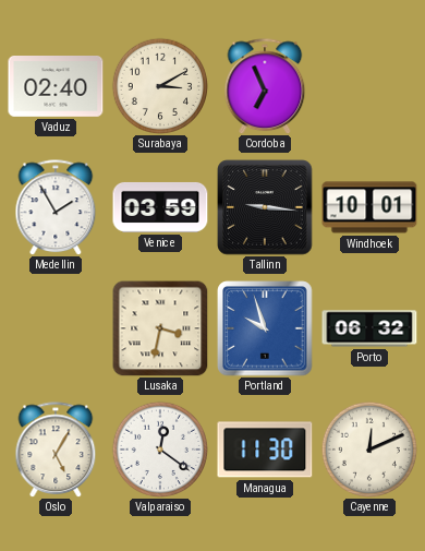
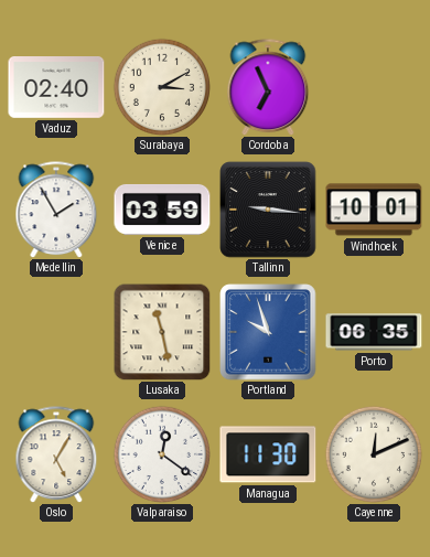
Lusaka: 3:32 -> 11:28
Porto: 06:32 -> 06:35
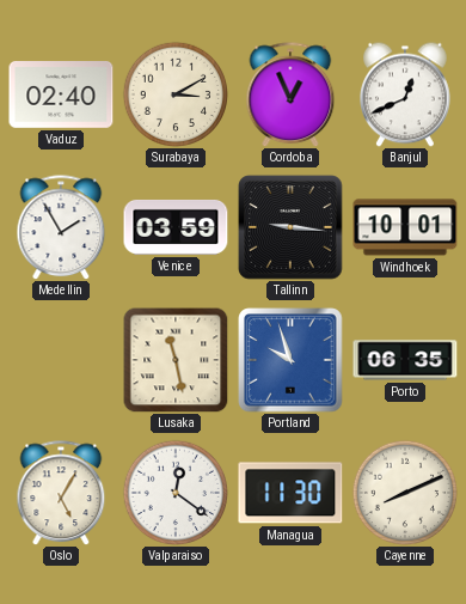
Cordoba: 6:56 -> 12:56
Banjul: none -> 12:41
Cayenne: 12:11 -> 8:11
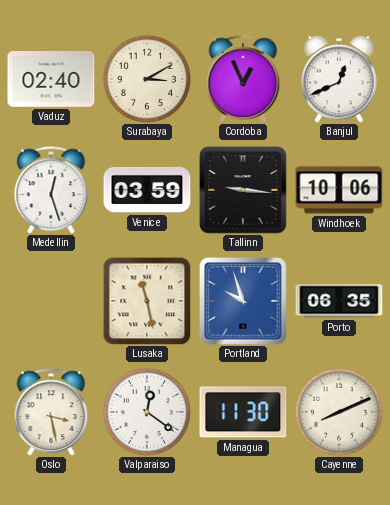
Medellin: 1:55 -> 12:27
Windhoek: 10:01 -> 10:06
Oslo: 5:05 -> 3:28
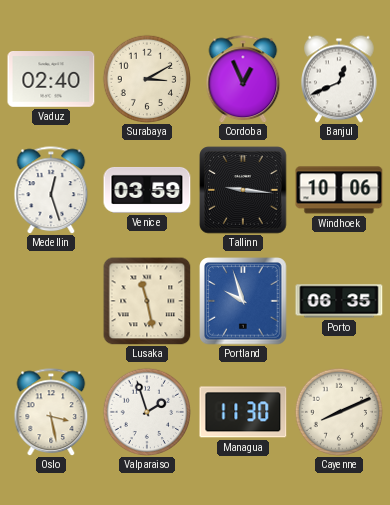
Valparaiso: 12:21 -> 1:57
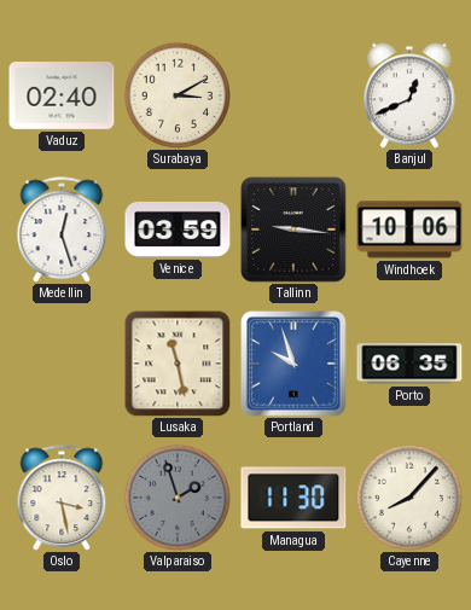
Cordoba: 12:56 -> none
Valparaiso dial: white -> grey
Cayenne: 8:11 -> 8:07
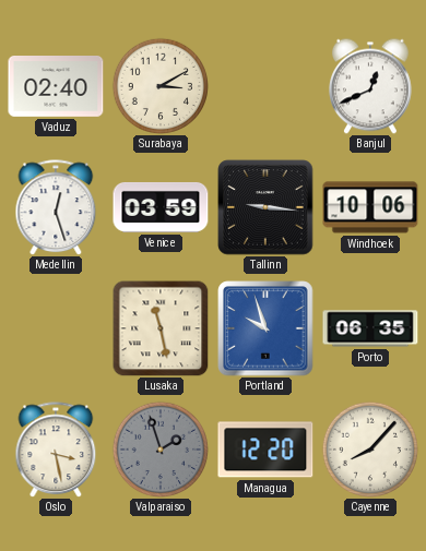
Managua: 11:30 -> 12:20
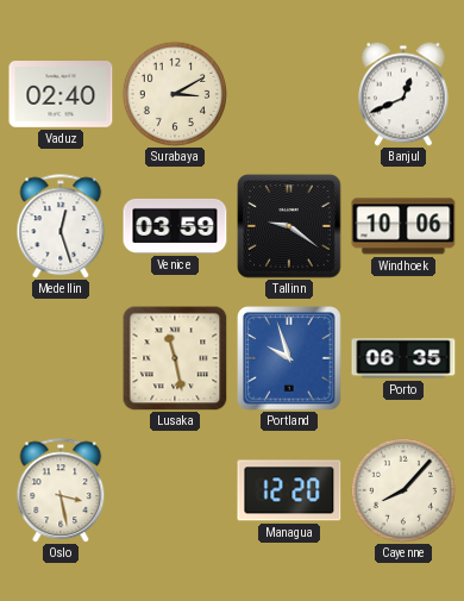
Tallinn: 9:16 -> 9:21
Valparaiso: 1:57 -> none
